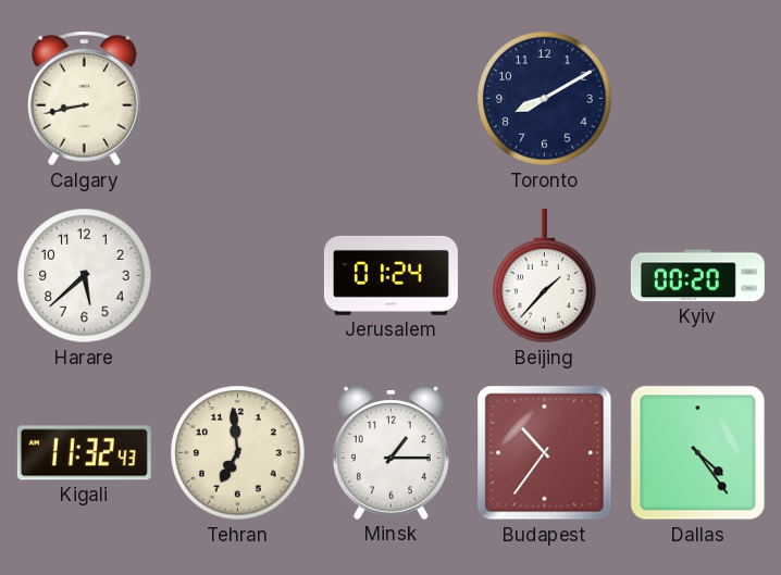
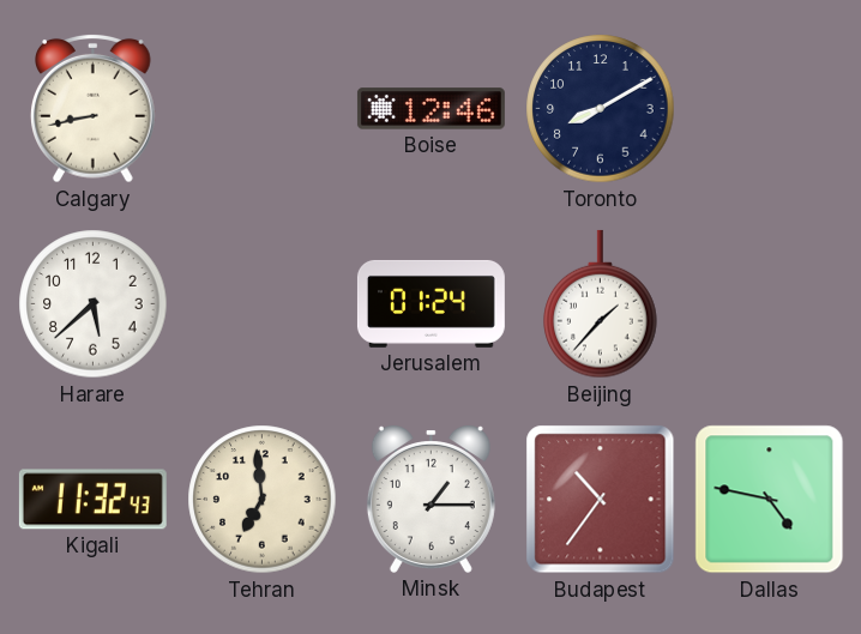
Boise: none -> 12:46
Kyiv: 00:20 -> none
Dallas: 4:24 -> 4:47
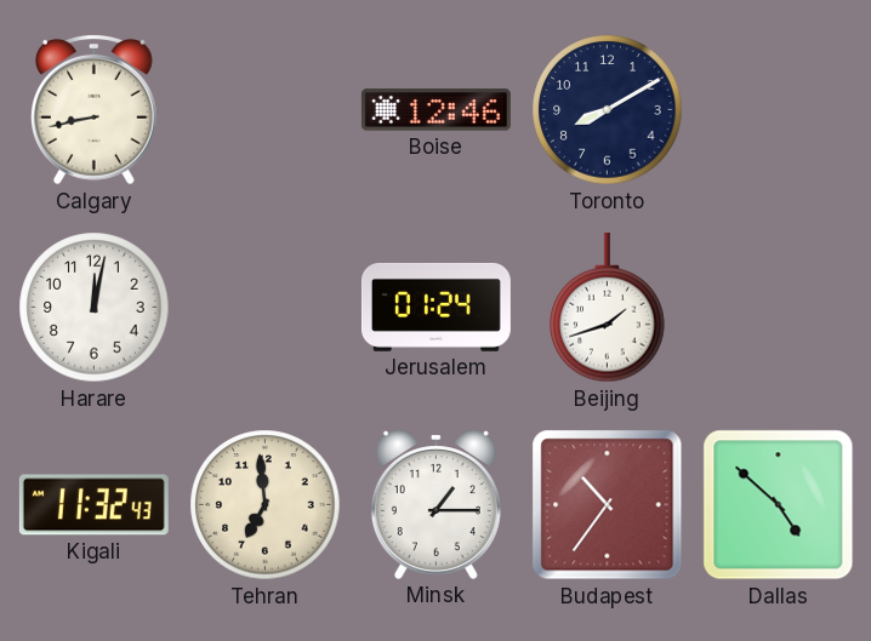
Harare: 5:38 -> 12:02
Beijing: 1:37 -> 1:42
Dallas: 4:47 -> 4:52
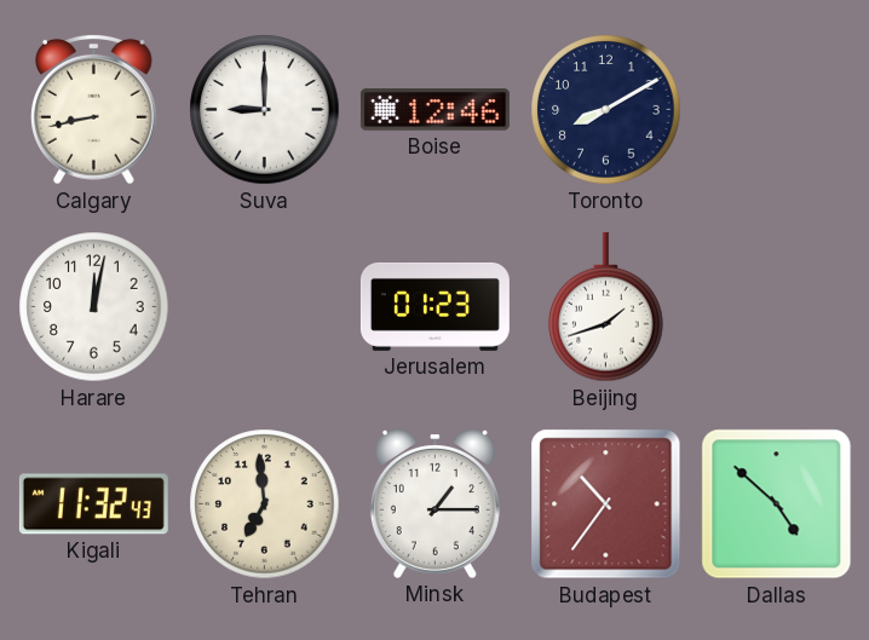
Suva: none -> 9:00
Jerusalem: 01:24 -> 01:23
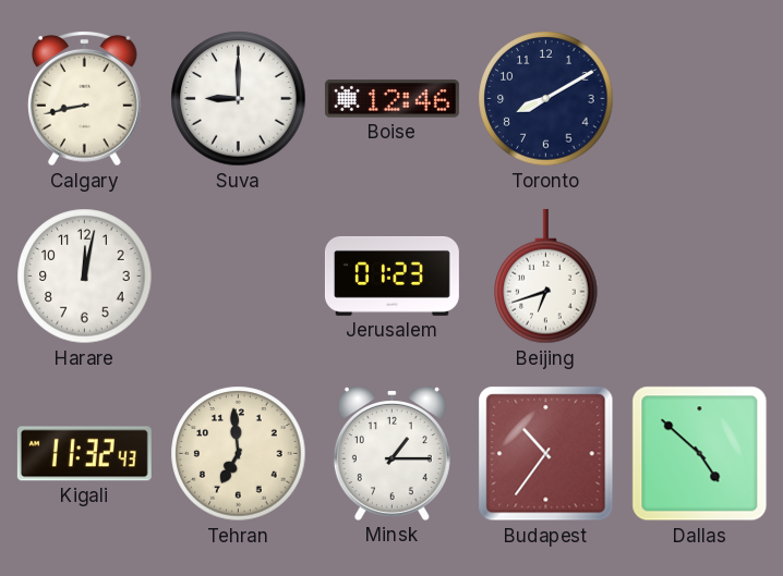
Beijing: 1:42 -> 6:42
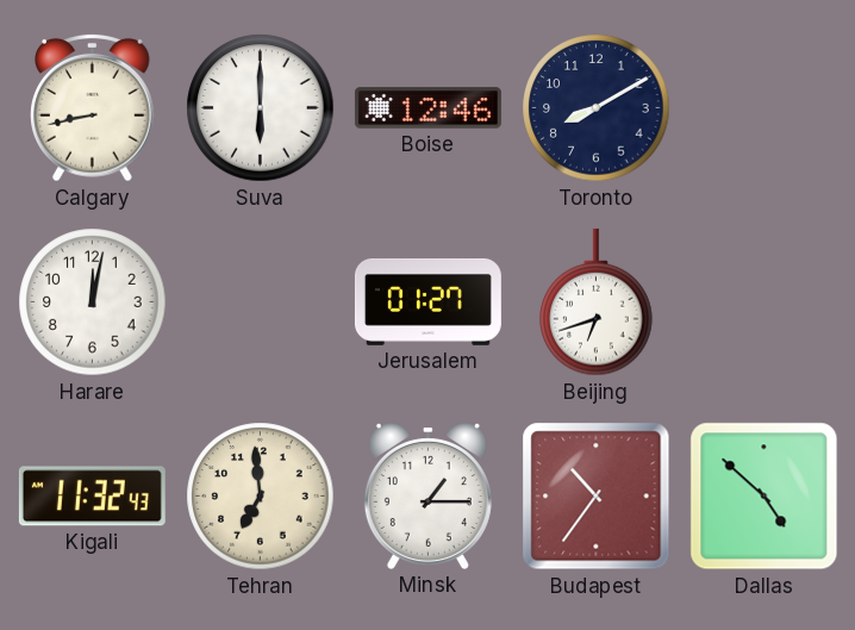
Suva: 9:00 -> 6:00
Jerusalem: 01:23 -> 01:27
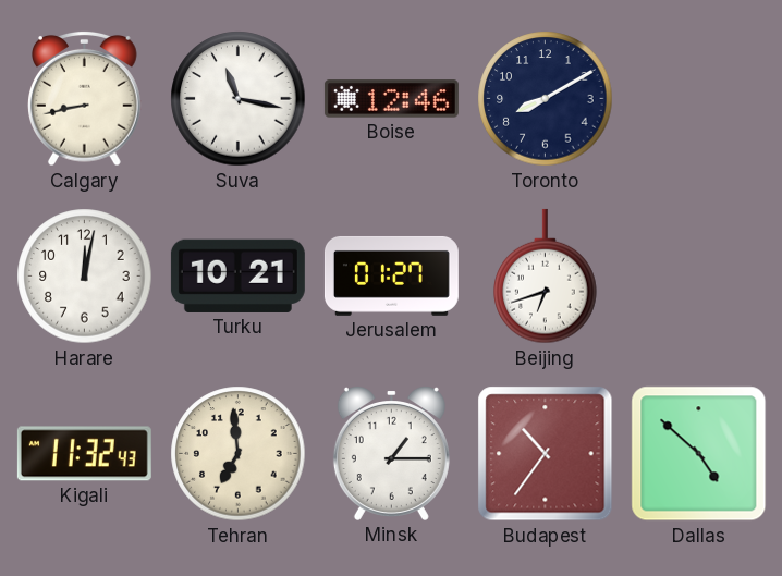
Suva: 6:00 -> 11:17
Turku: none -> 10:21
